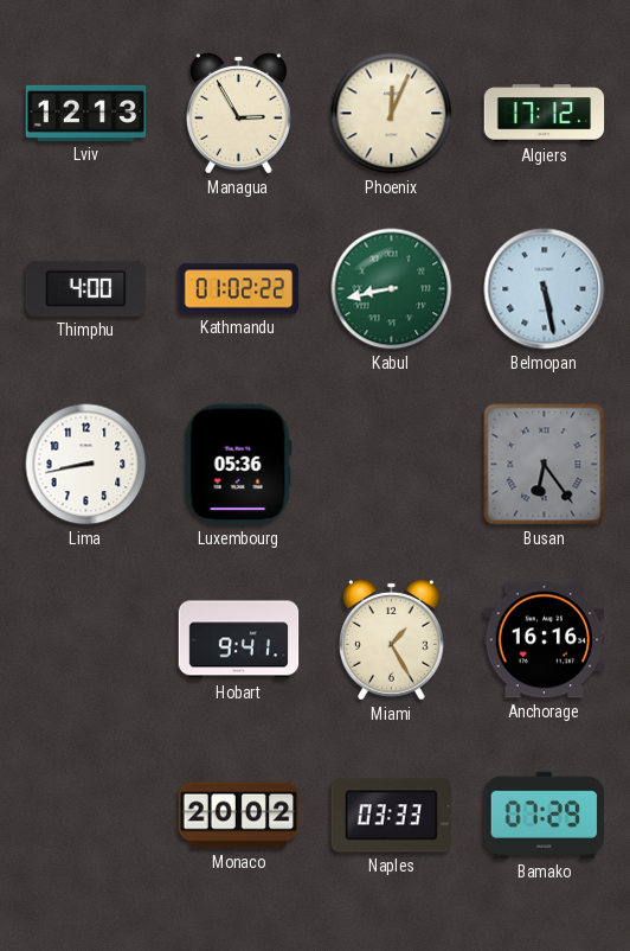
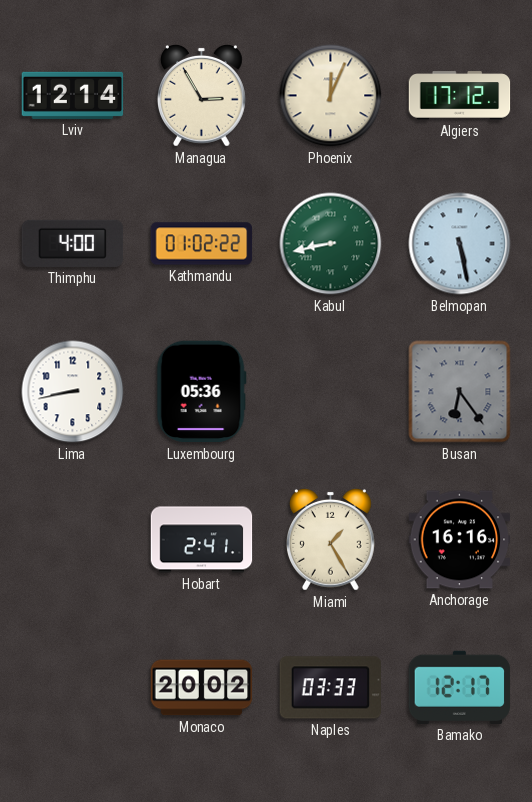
Lviv: 12:13 -> 12:14
Hobart: 9:41 -> 2:41
Bamako: 07:29 -> 12:17
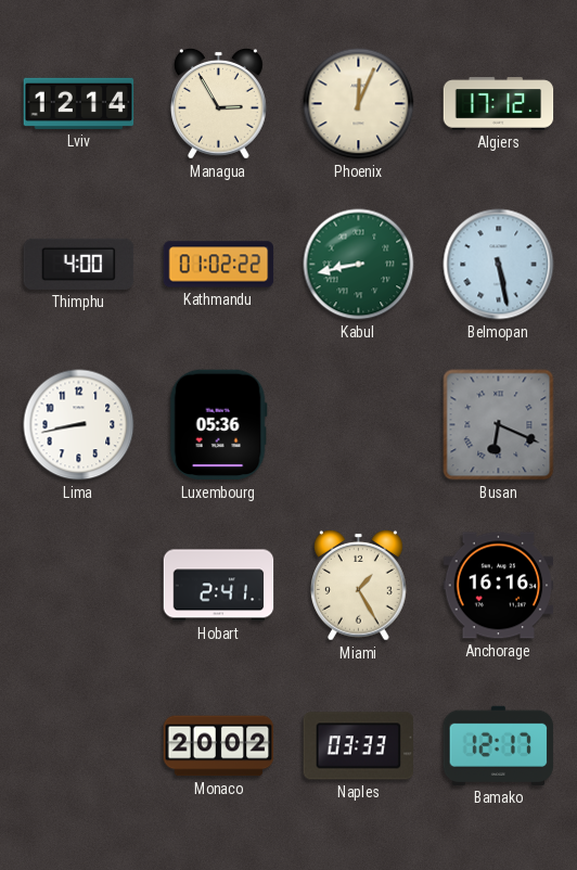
Busan: 6:24 -> 6:19
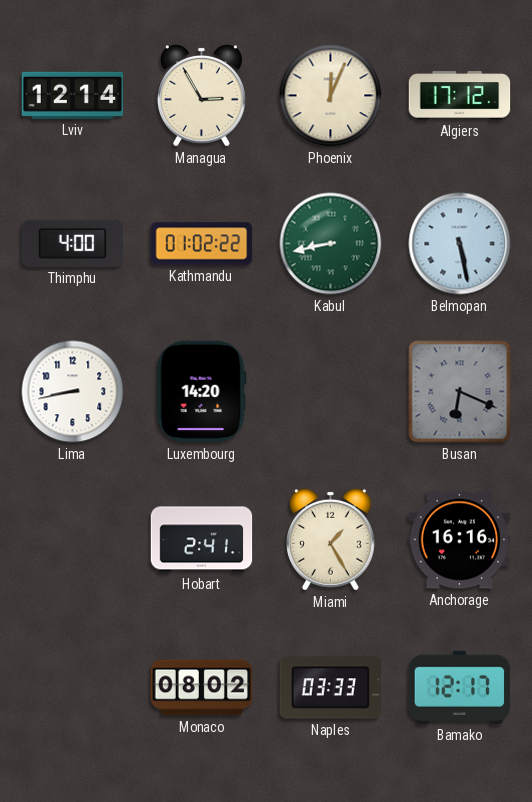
Luxembourg: 05:36 -> 14:20
Monaco: 20:02 -> 08:02
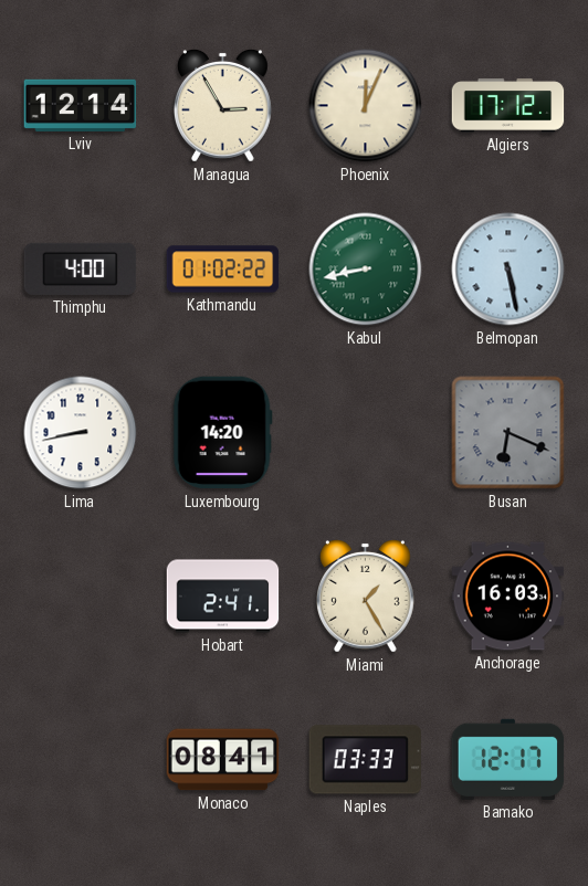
Anchorage: 16:16 -> 16:03
Monaco: 08:02 -> 08:41
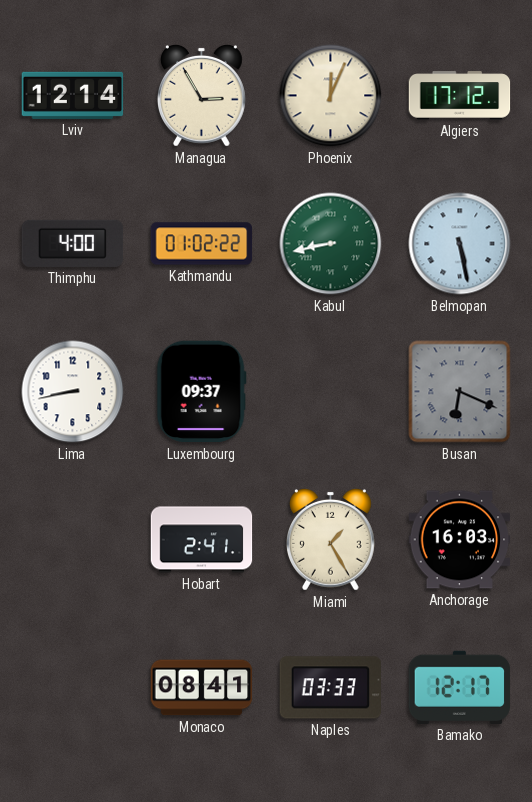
Luxembourg: 14:20 -> 09:37
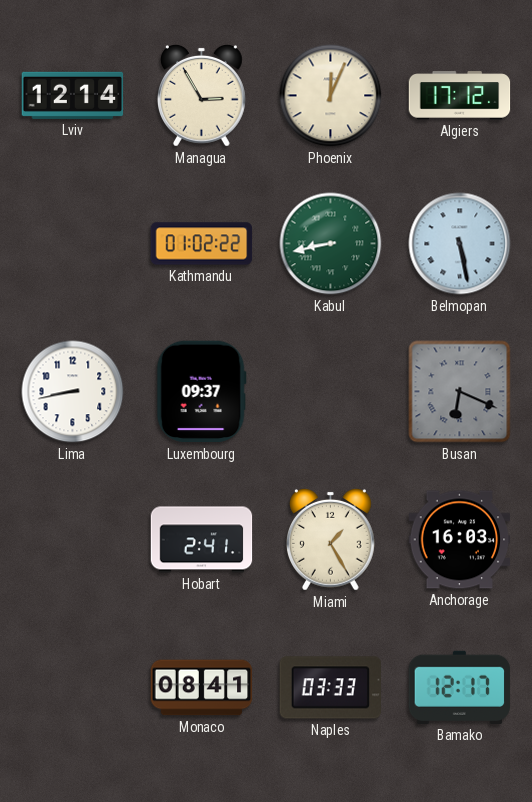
Thimphu: 4:00 -> none
